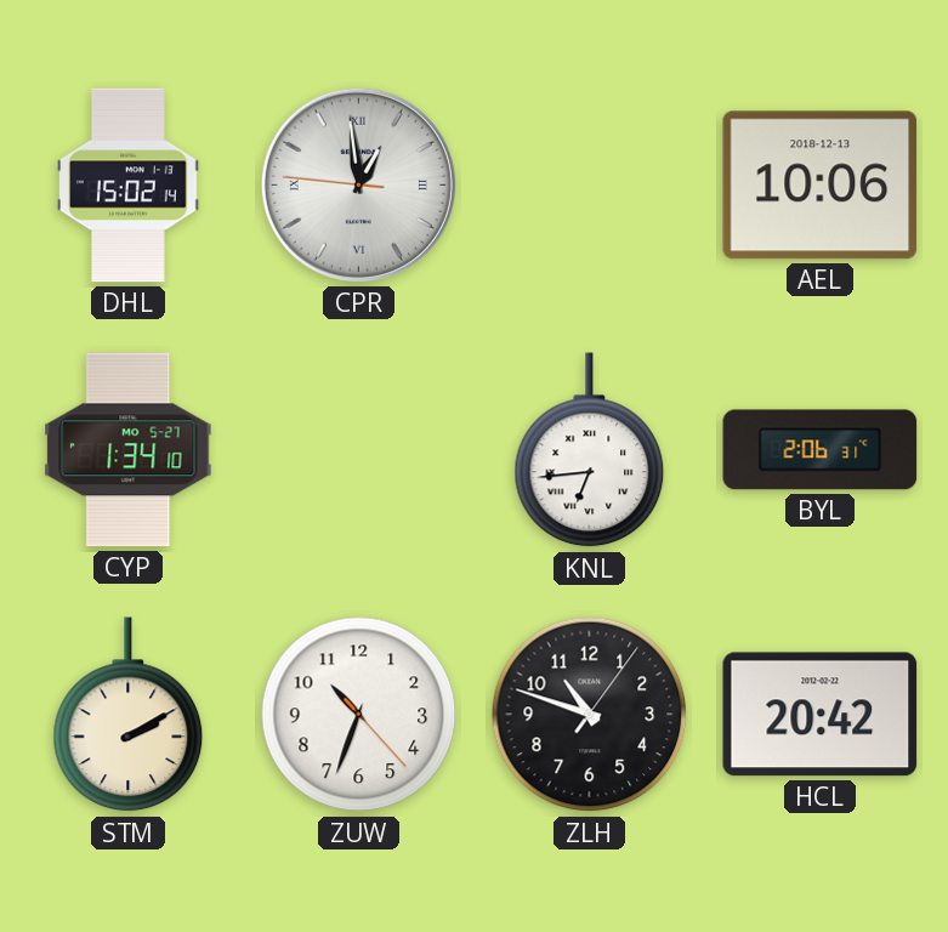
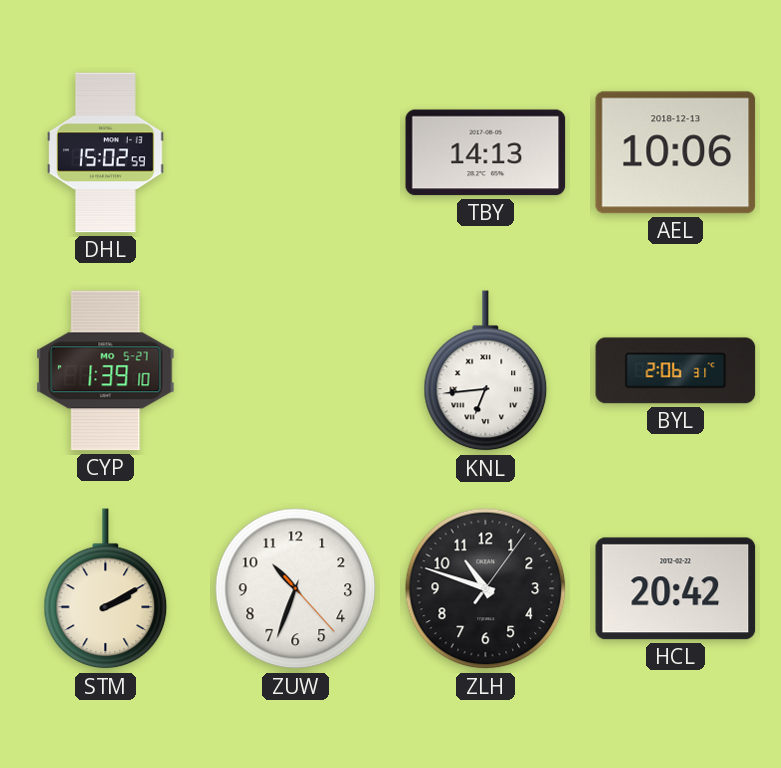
DHL: 15:02:14 -> 15:02:59
CPR: 12:58 -> none
TBY: none -> 14:13
CYP: 1:34 -> 1:39
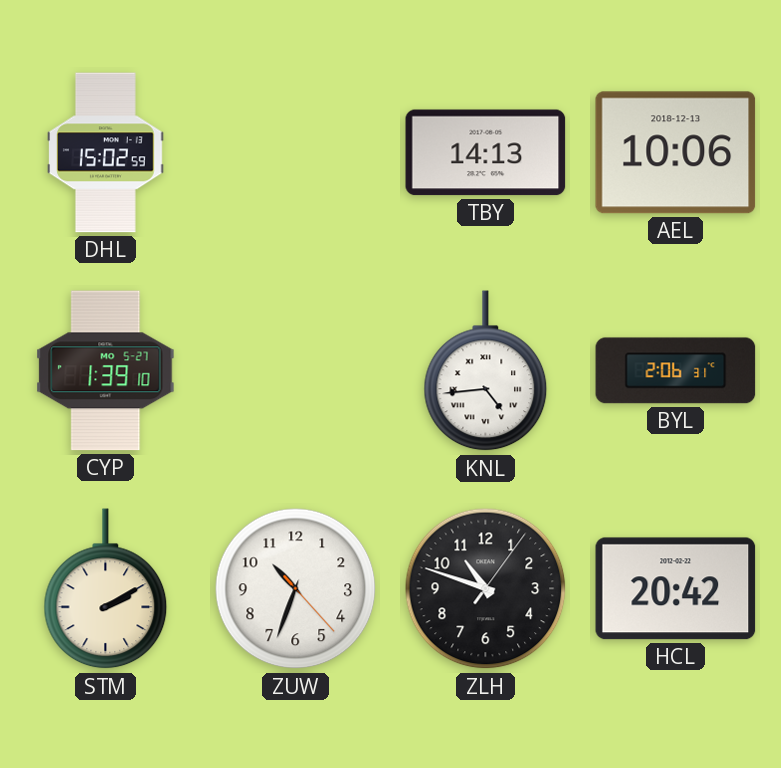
KNL: 6:44 -> 4:44
